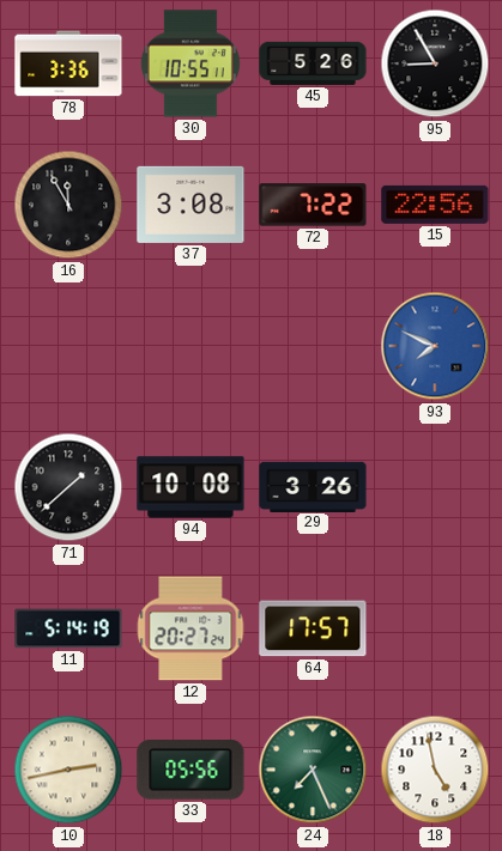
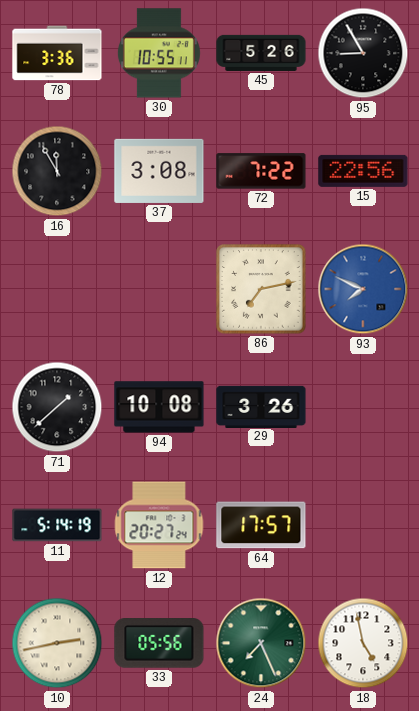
86: none -> 7:13
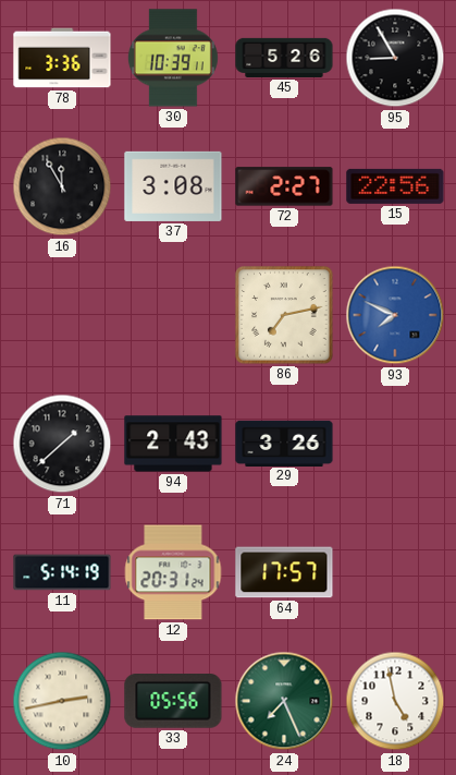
30: 10:55 -> 10:39
72: 7:22 -> 2:27
94: 10:08 -> 2:43
12: 20:27 -> 20:31
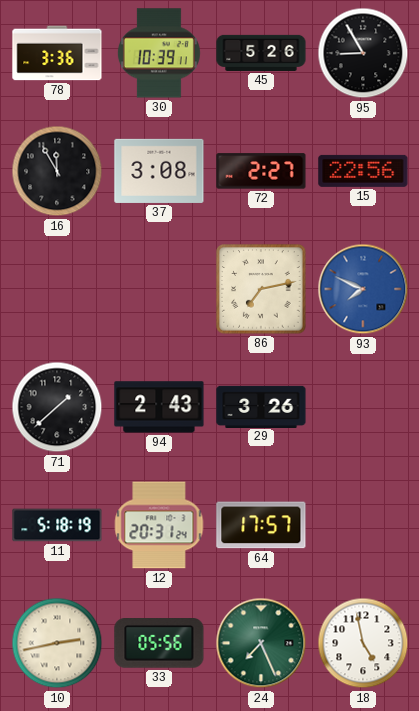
11: 5:14 -> 5:18
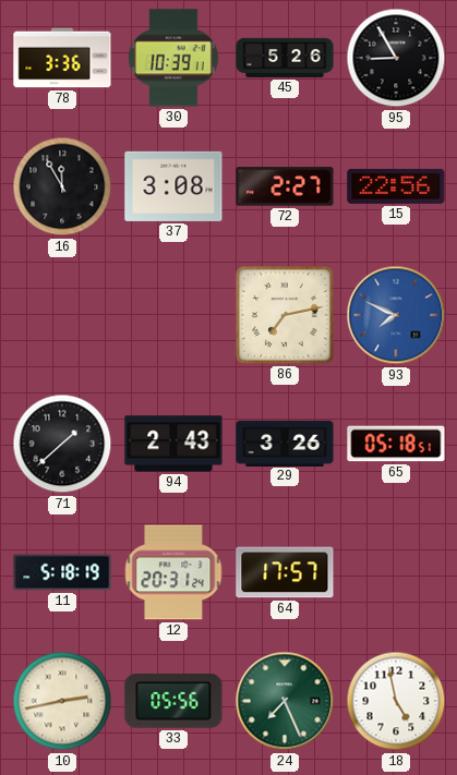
65: none -> 05:18
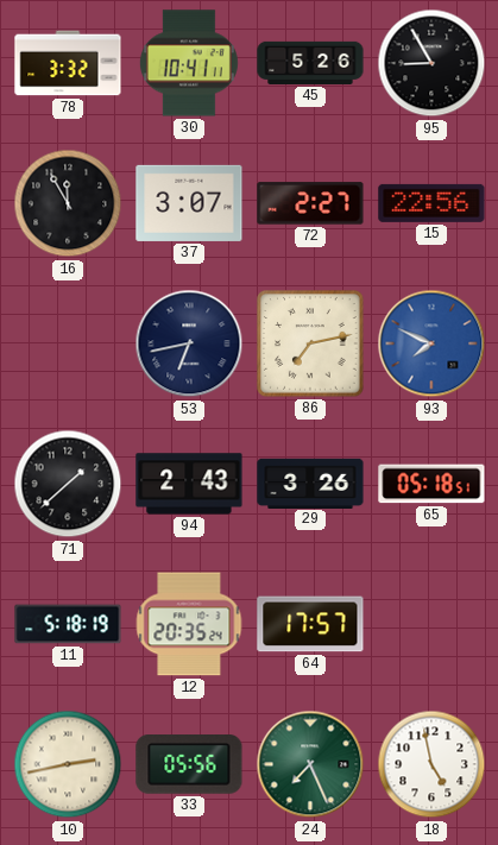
78: 3:36 -> 3:32
30: 10:39 -> 10:41
37: 3:08 -> 3:07
53: none -> 6:43
12: 20:31 -> 20:35
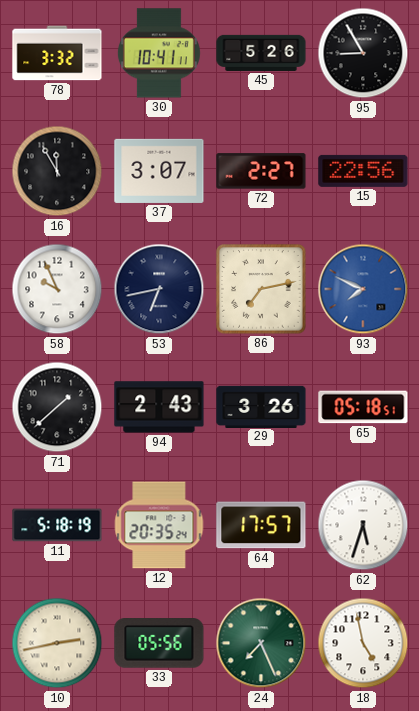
58: none -> 9:56
62: none -> 5:33
